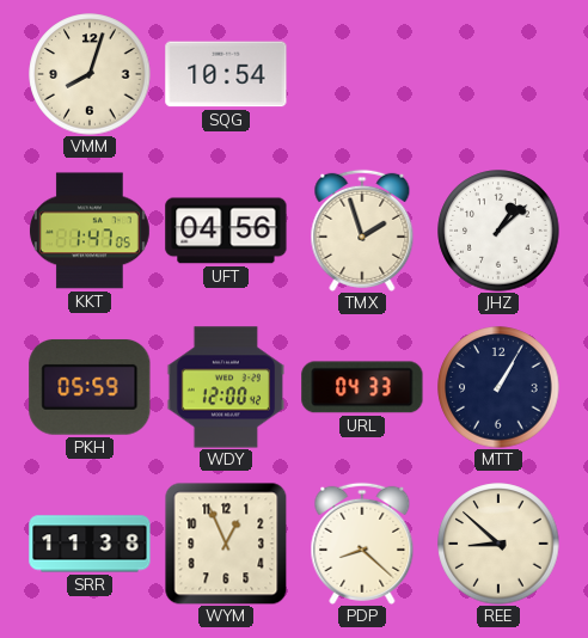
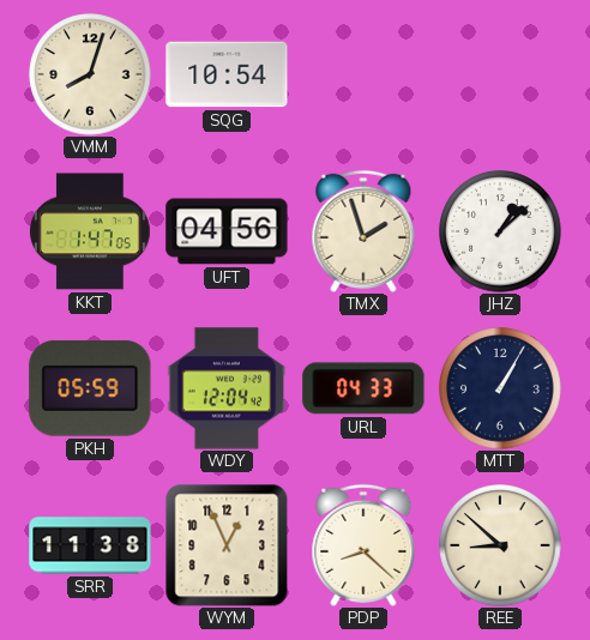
WDY: 12:00 -> 12:04
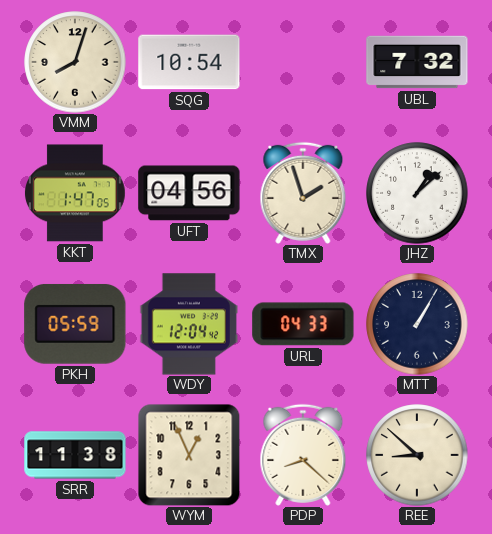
UBL: none -> 7:32
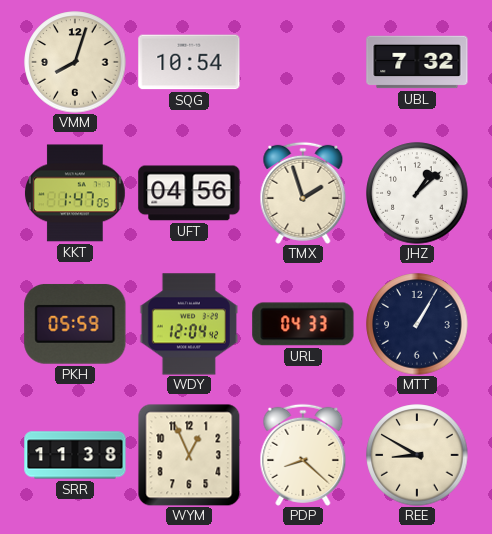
REE: 8:52 -> 8:50
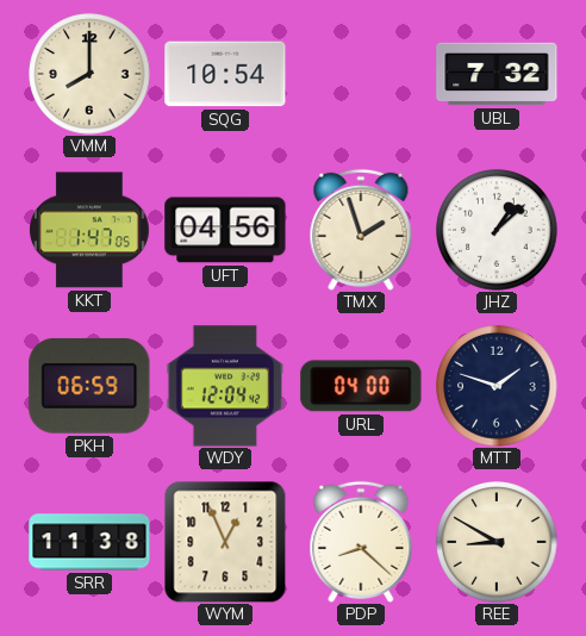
VMM: 8:03 -> 8:00
PKH: 05:59 -> 06:59
URL: 04:33 -> 04:00
MTT: 1:05 -> 1:48
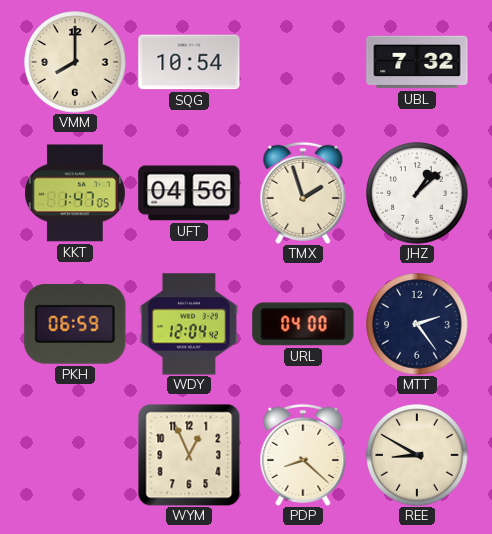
MTT: 1:48 -> 2:24
SRR: 11:38 -> none
